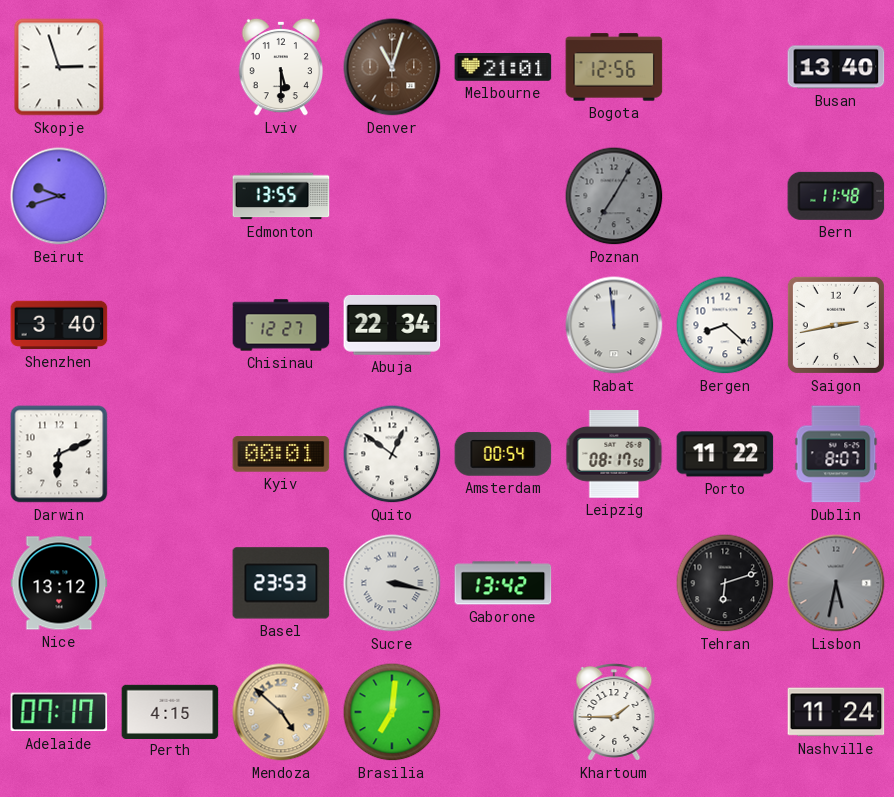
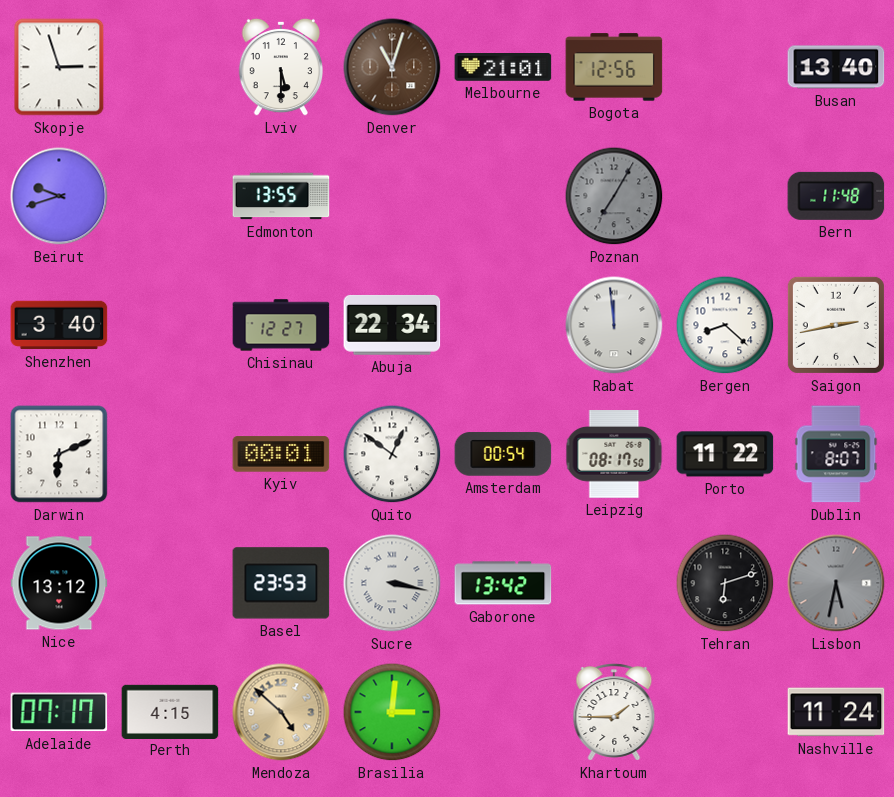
Brasilia: 7:01 -> 3:01
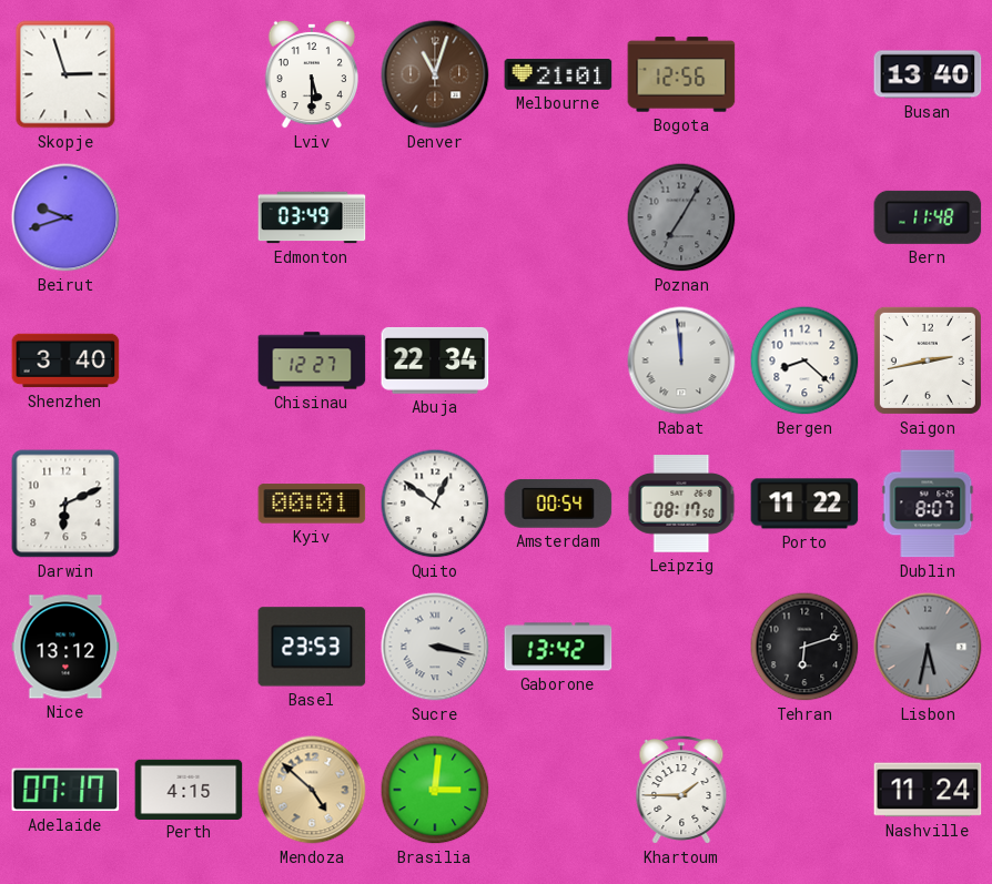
Edmonton: 13:55 -> 03:49
